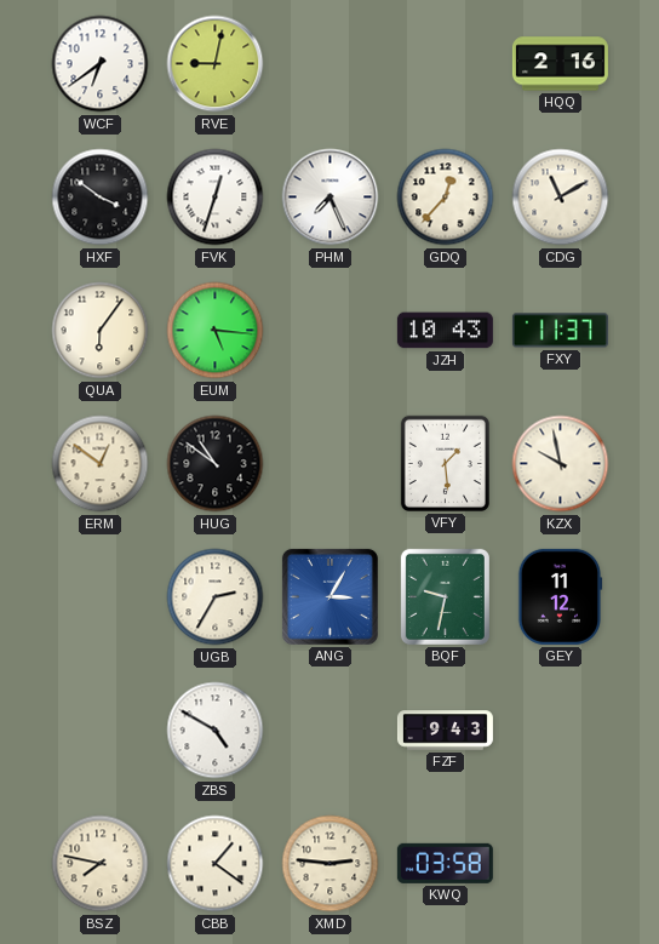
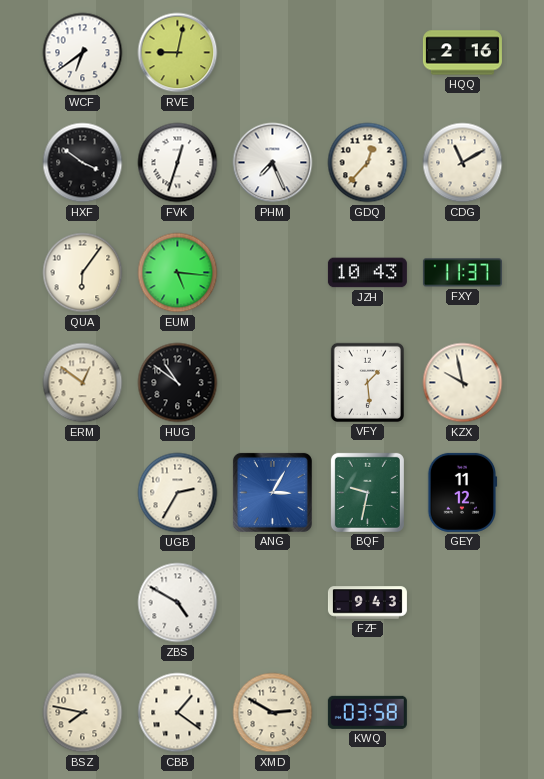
XMD: 2:46 -> 2:50
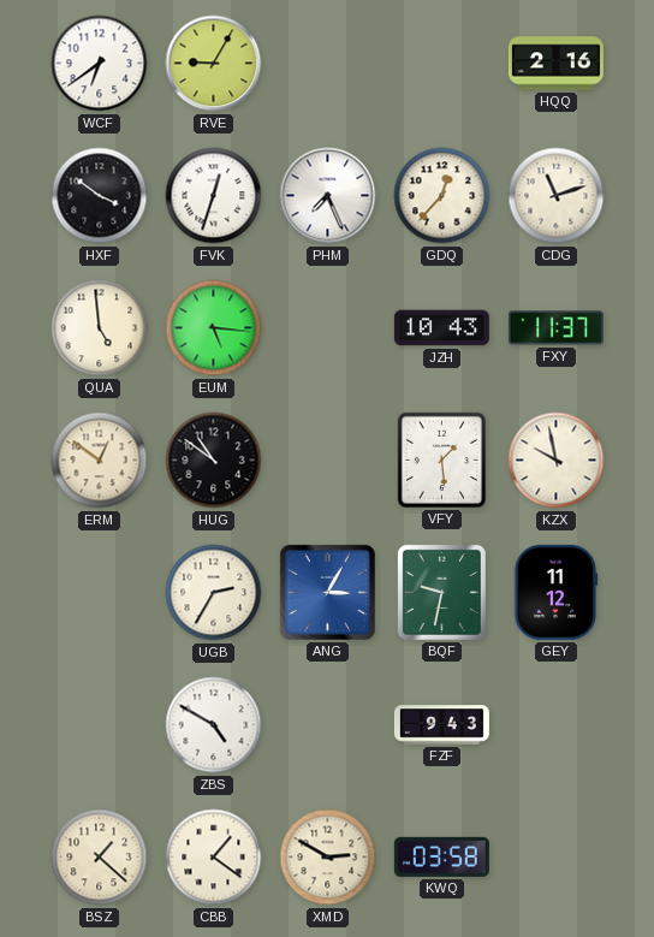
RVE: 9:02 -> 9:05
CDG: 11:10 -> 11:12
QUA: 6:06 -> 4:59
BSZ: 7:47 -> 1:22
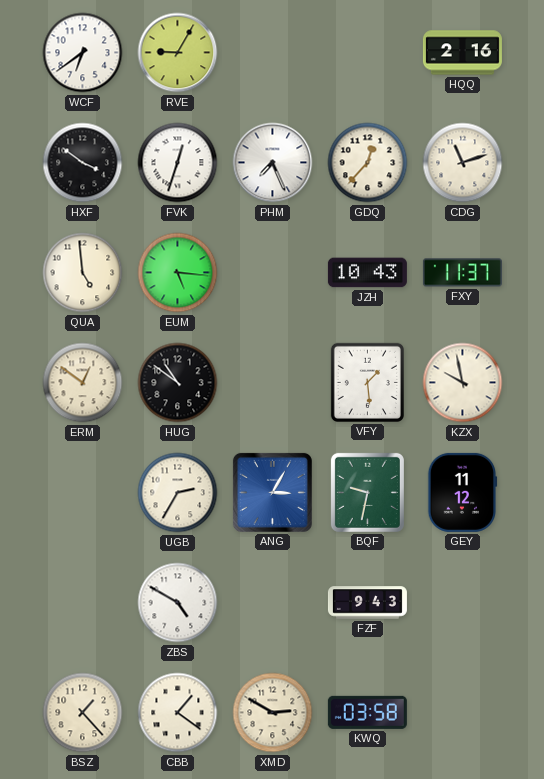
BSZ: 1:22 -> 1:23
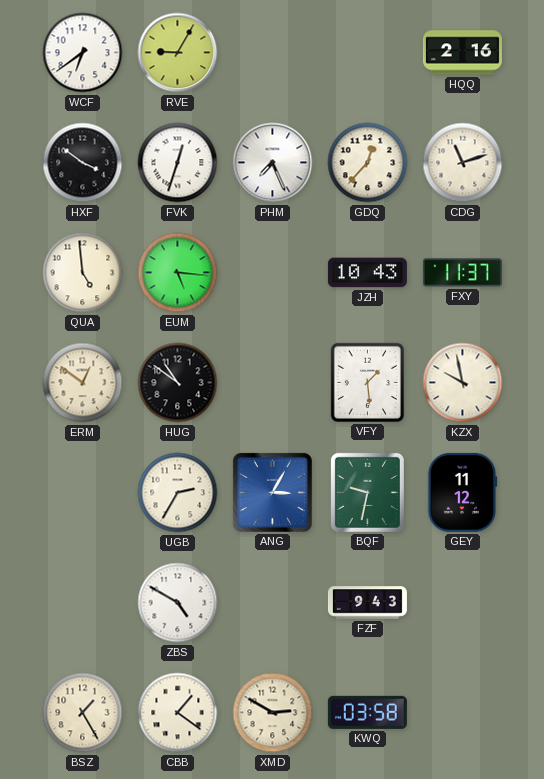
BSZ: 1:23 -> 1:25
